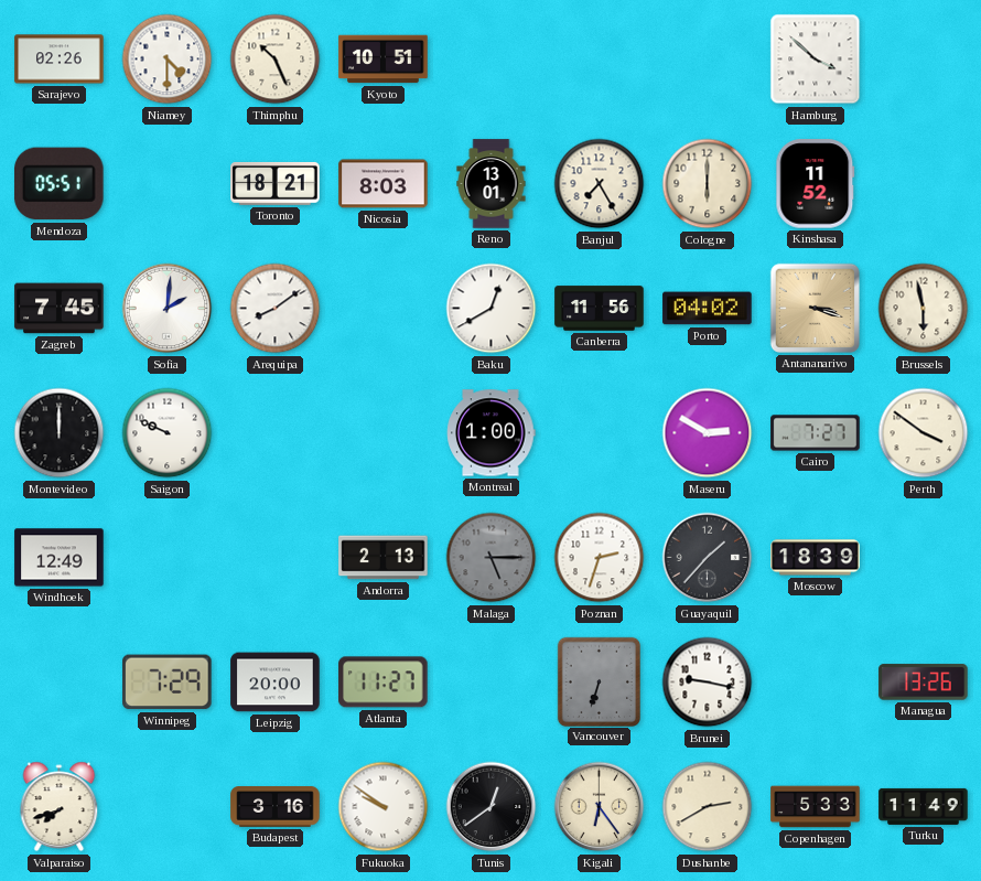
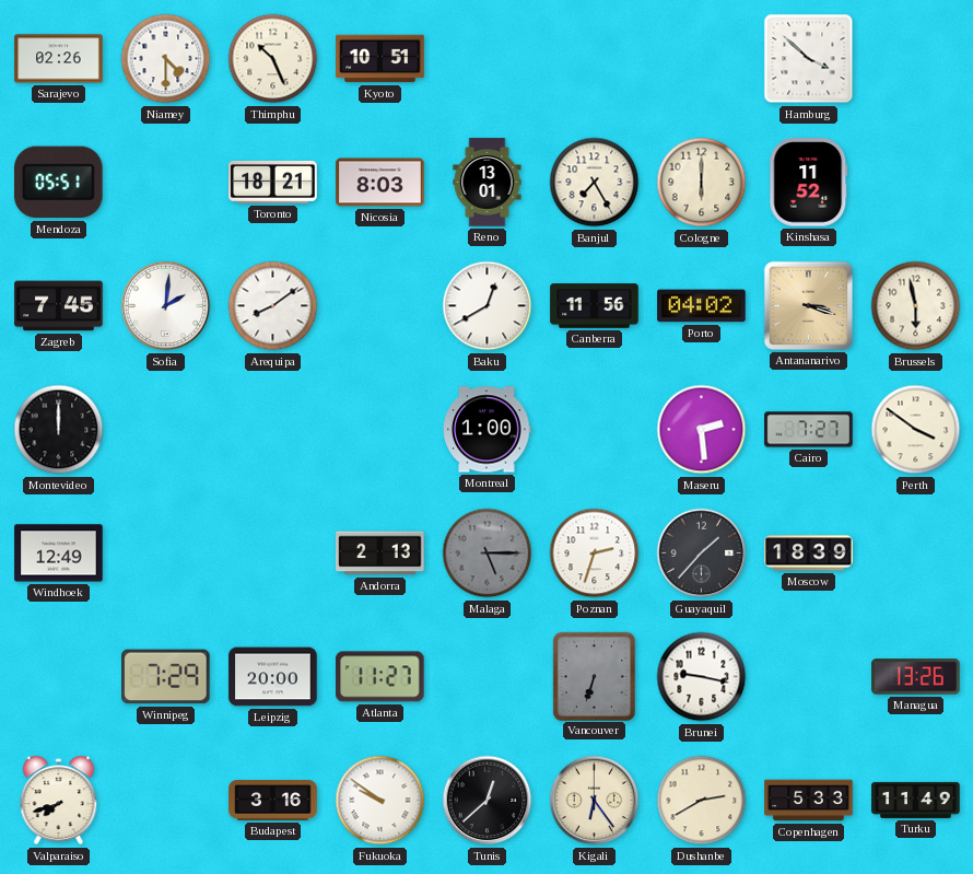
Saigon: 9:49 -> none
Maseru: 2:50 -> 2:29
Tunis: 12:39 -> 12:38
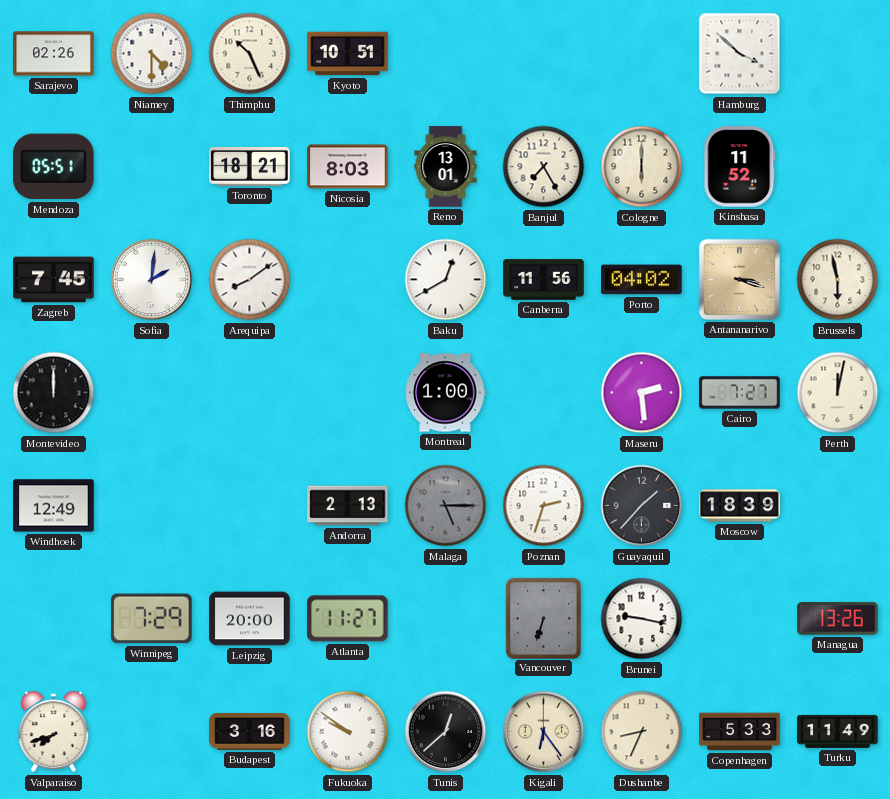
Perth: 3:51 -> 12:02
Dushanbe: 2:40 -> 8:34
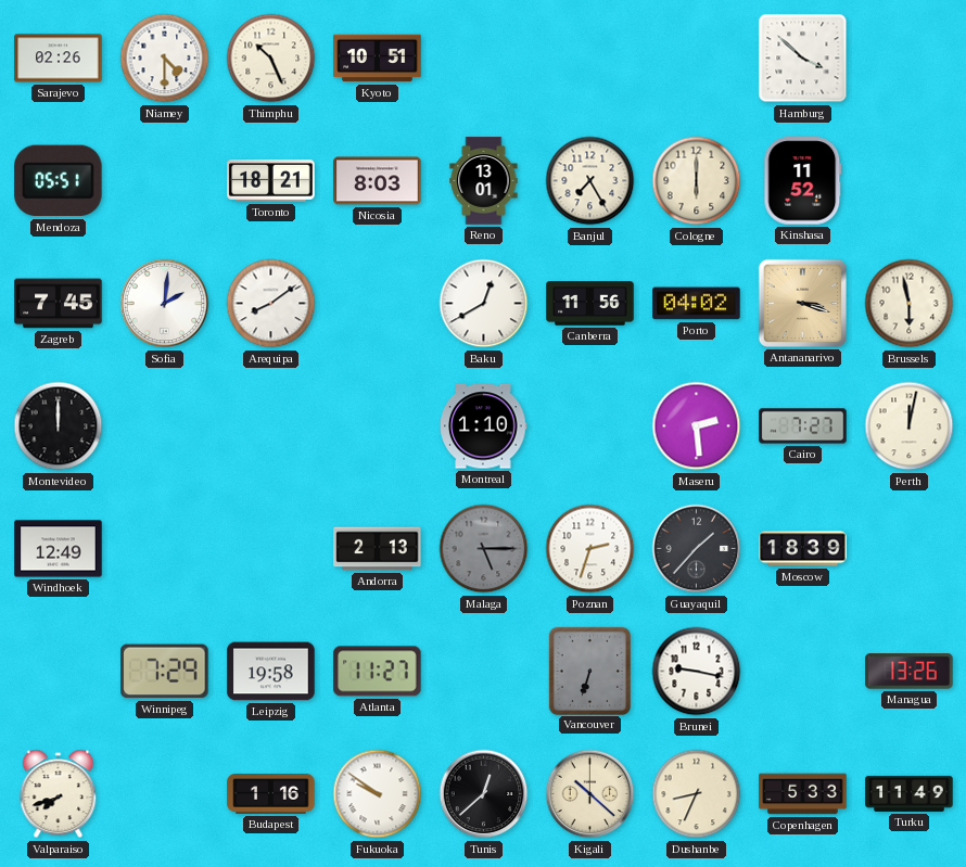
Montreal: 1:00 -> 1:10
Leipzig: 20:00 -> 19:58
Budapest: 3:16 -> 1:16
Kigali: 6:24 -> 10:22
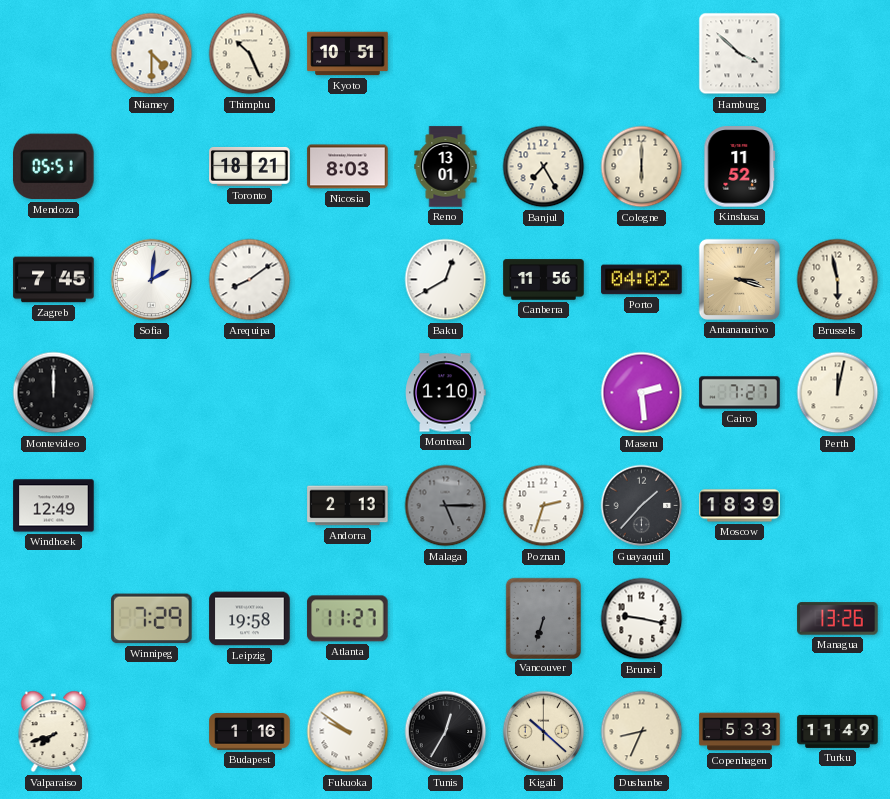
Sarajevo: 02:26 -> none
Tunis: 12:38 -> 12:35
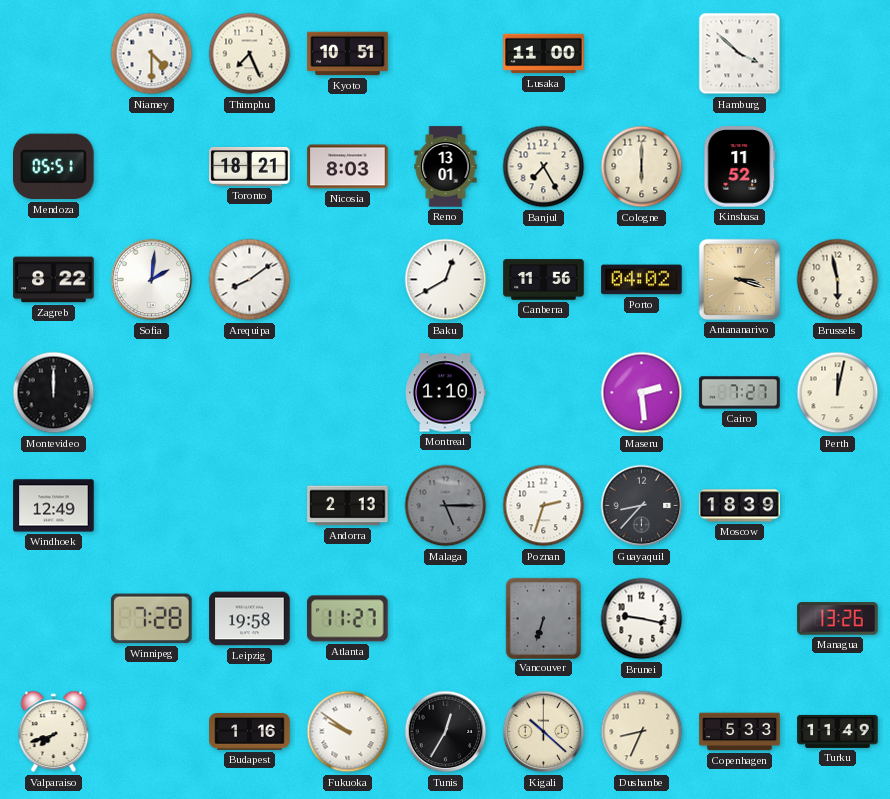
Thimphu: 10:26 -> 7:26
Lusaka: none -> 11:00
Zagreb: 7:45 -> 8:22
Guayaquil: 1:37 -> 8:37
Winnipeg: 7:29 -> 7:28
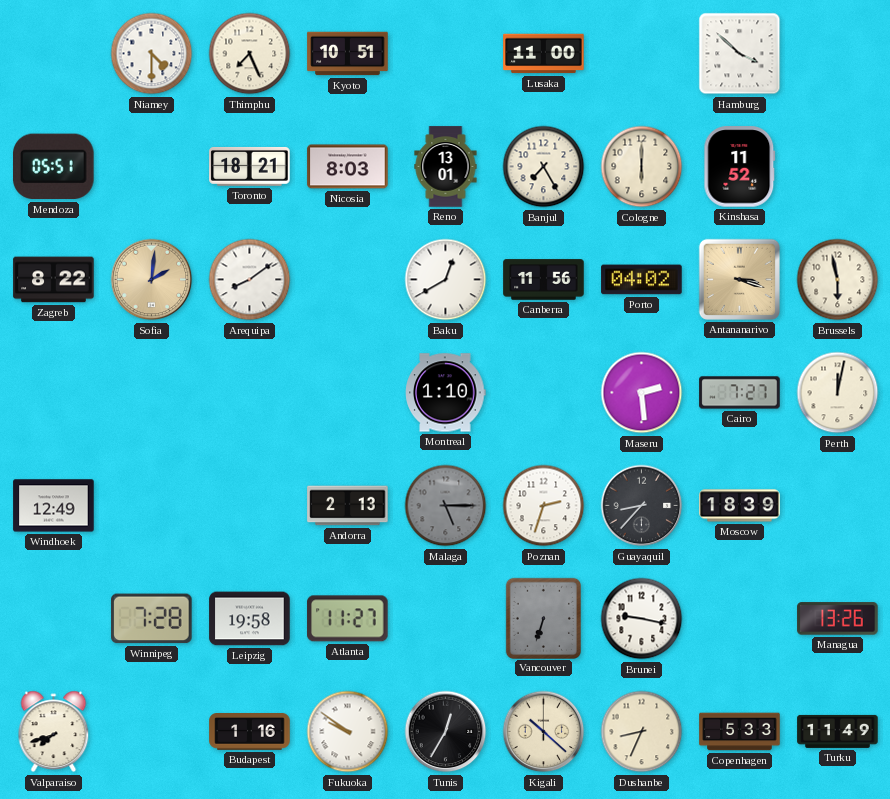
Sofia dial: white -> champagne
Montevideo: 12:00 -> none
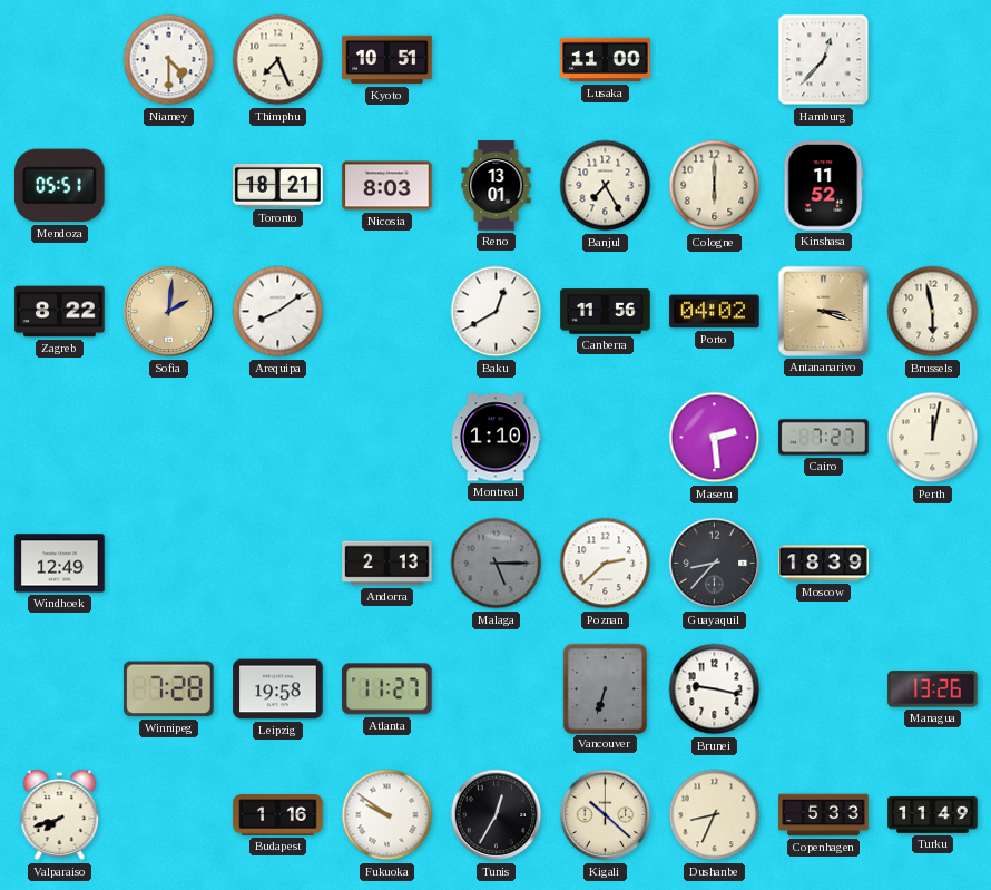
Hamburg: 3:52 -> 12:37
Poznan: 2:33 -> 2:38
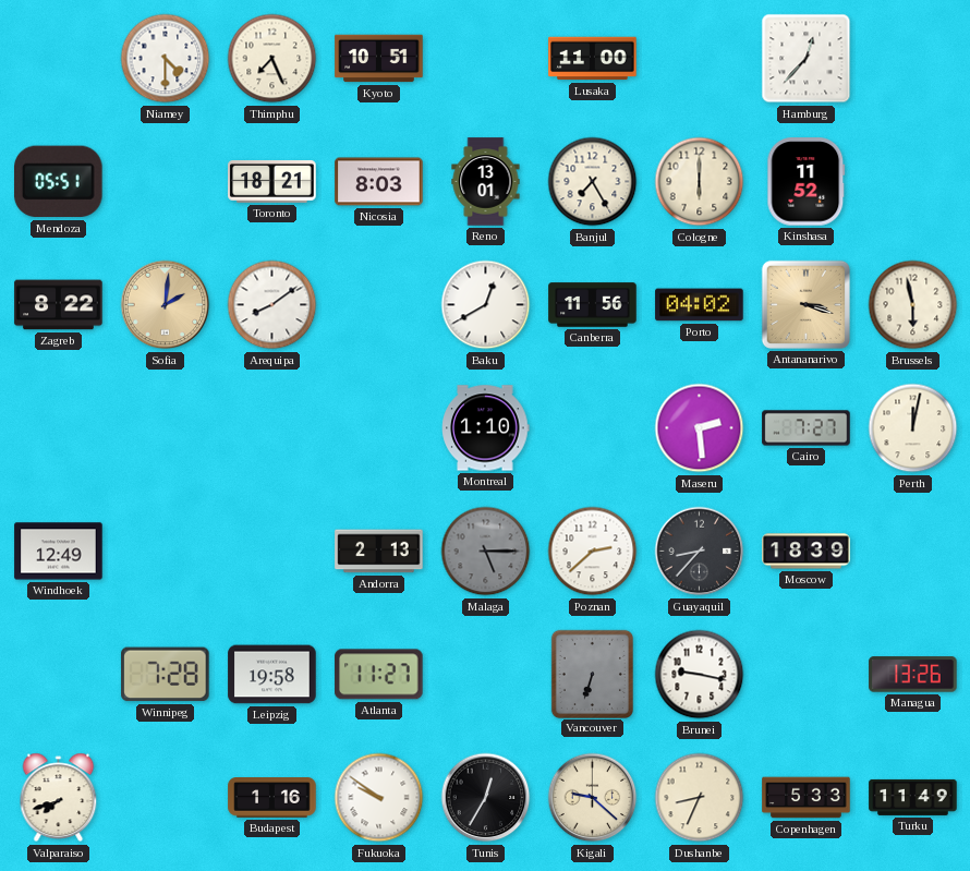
Kigali: 10:22 -> 9:22
